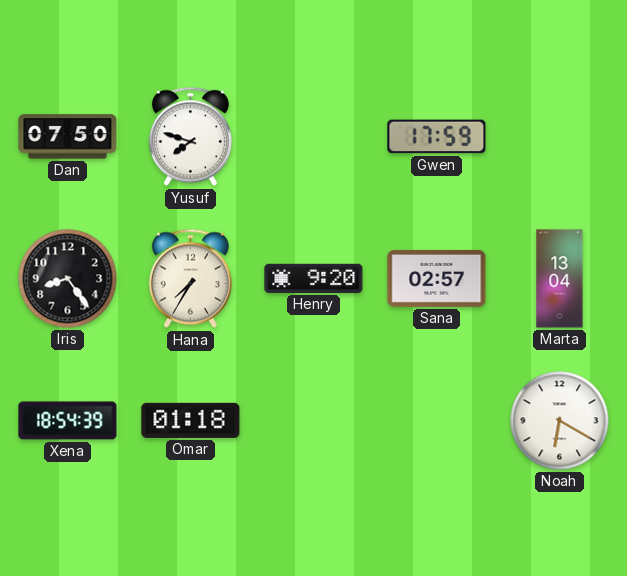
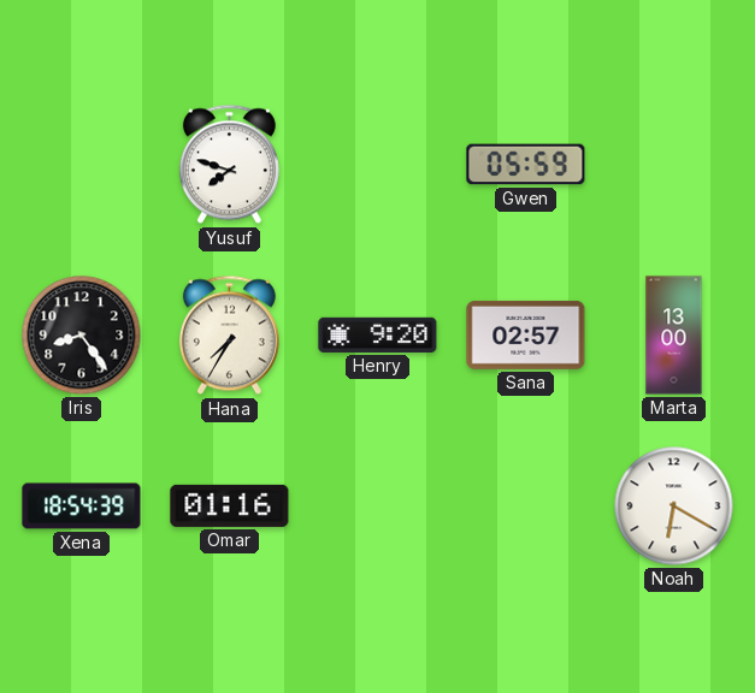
Dan: 07:50 -> none
Gwen: 17:59 -> 05:59
Marta: 13:04 -> 13:00
Omar: 01:18 -> 01:16
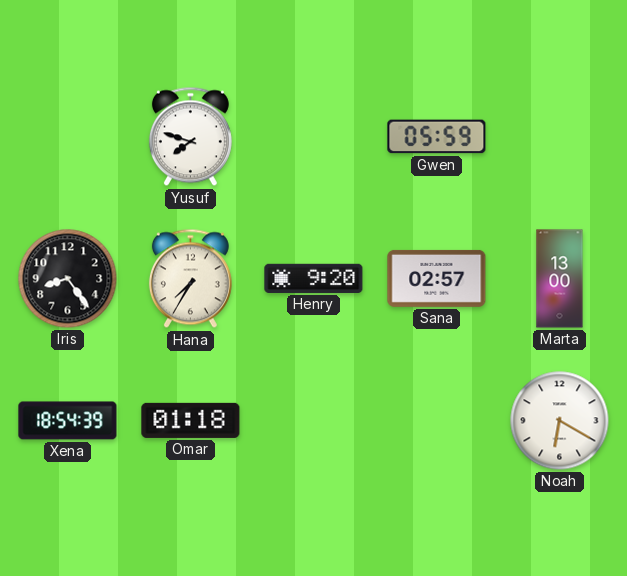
Omar: 01:16 -> 01:18
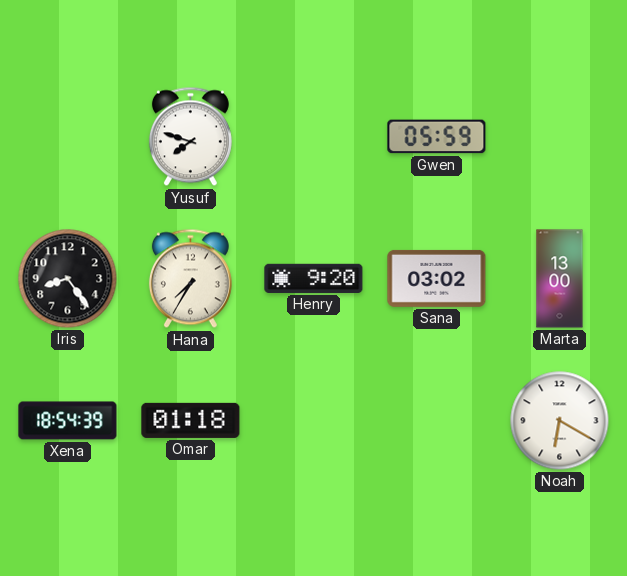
Sana: 02:57 -> 03:02
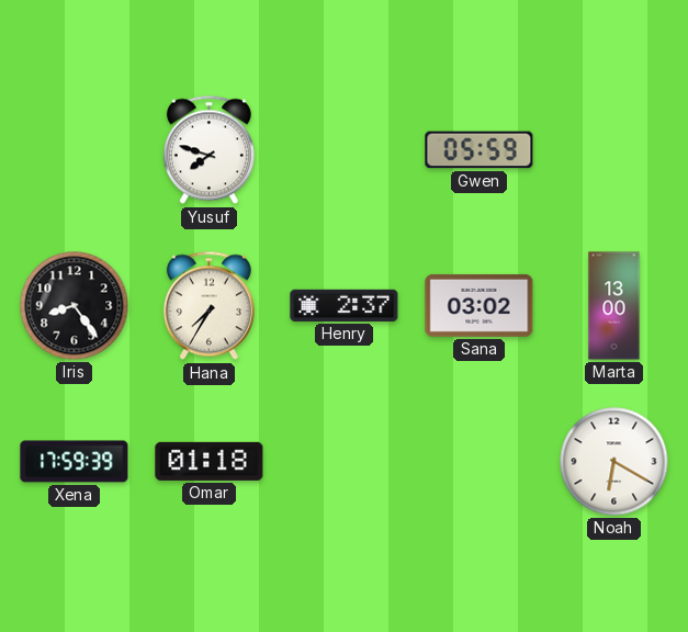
Henry: 9:20 -> 2:37
Xena: 18:54 -> 17:59
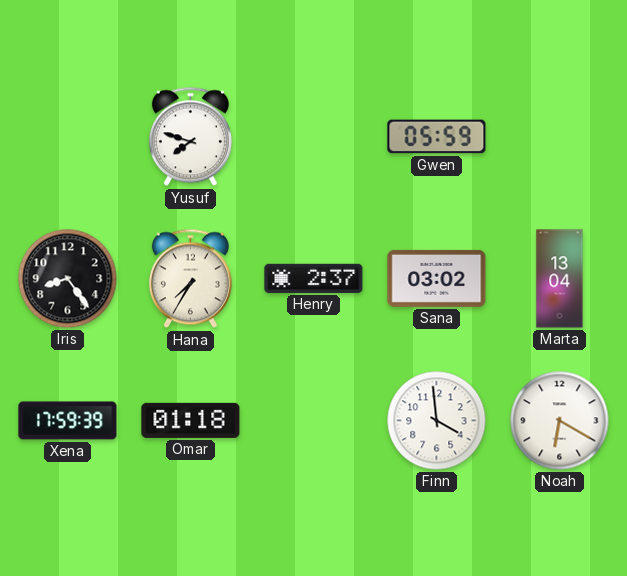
Marta: 13:00 -> 13:04
Finn: none -> 3:59
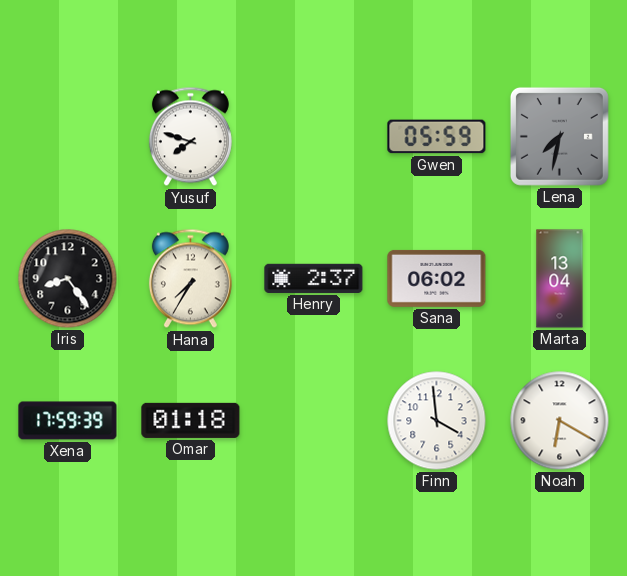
Lena: none -> 7:32
Sana: 03:02 -> 06:02
